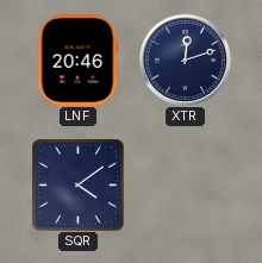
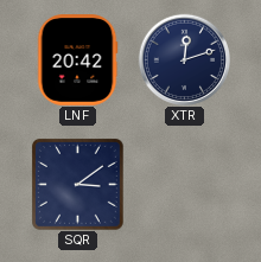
LNF: 20:46 -> 20:42
SQR: 4:09 -> 3:09
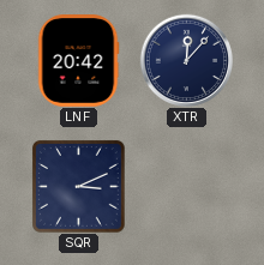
XTR: 12:12 -> 12:07
SQR: 3:09 -> 3:11
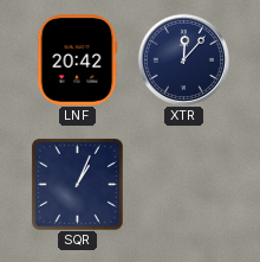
SQR: 3:11 -> 1:04
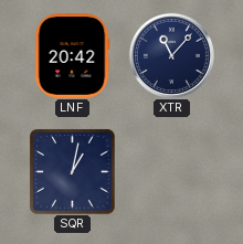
XTR: 12:07 -> 11:07
SQR: 1:04 -> 1:02
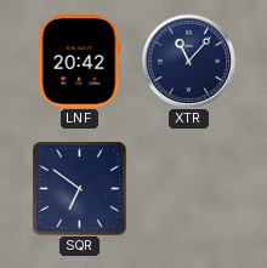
SQR: 1:02 -> 6:51
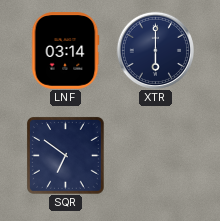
LNF: 20:42 -> 03:14
XTR: 11:07 -> 6:00
